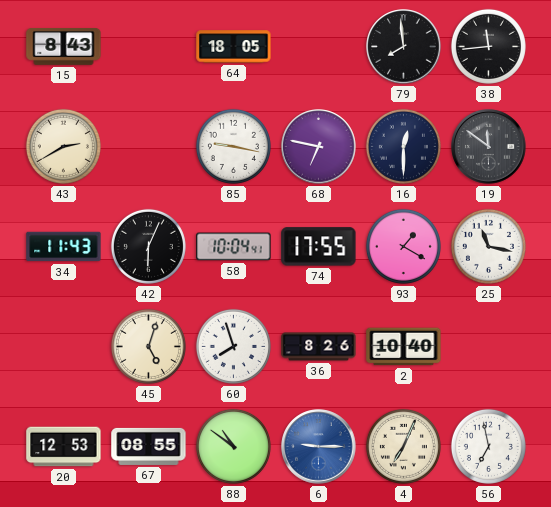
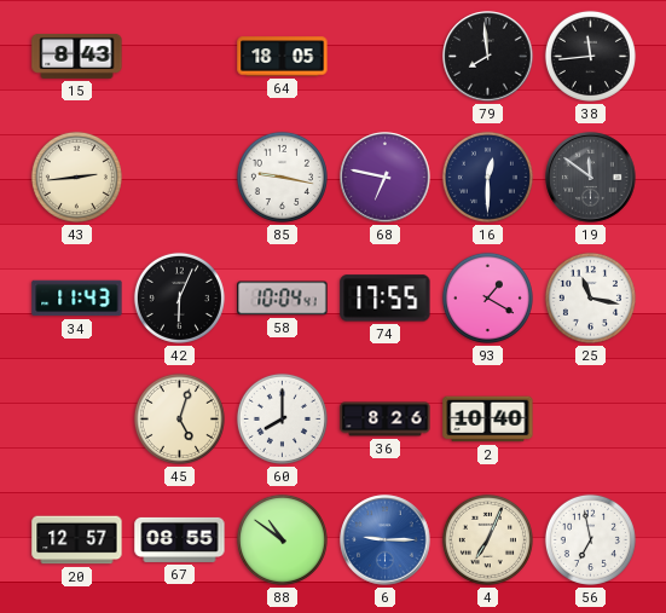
43: 2:40 -> 2:44
60: 7:57 -> 8:00
20: 12:53 -> 12:57
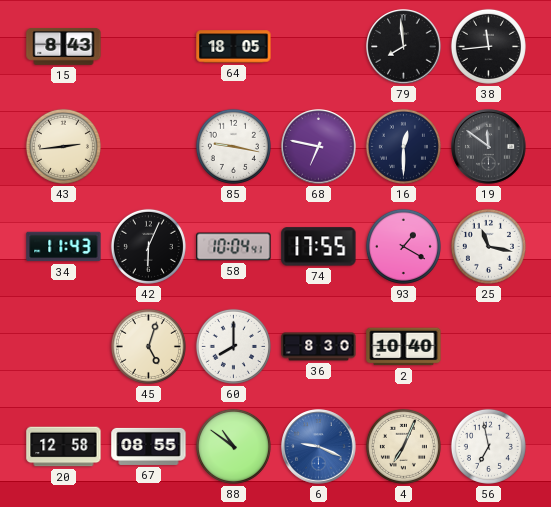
36: 8:26 -> 8:30
20: 12:57 -> 12:58
6: 9:15 -> 9:19
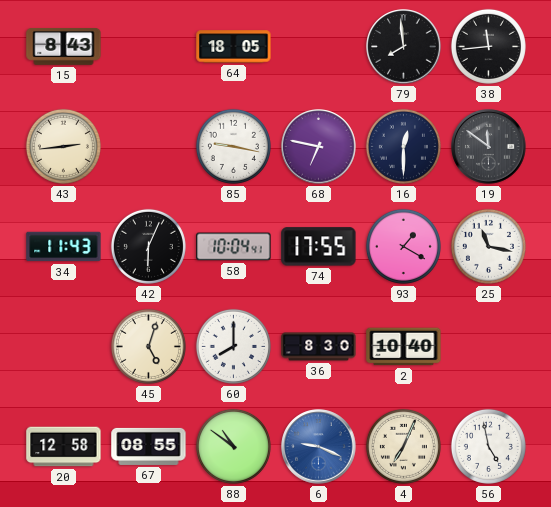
56: 6:58 -> 4:58
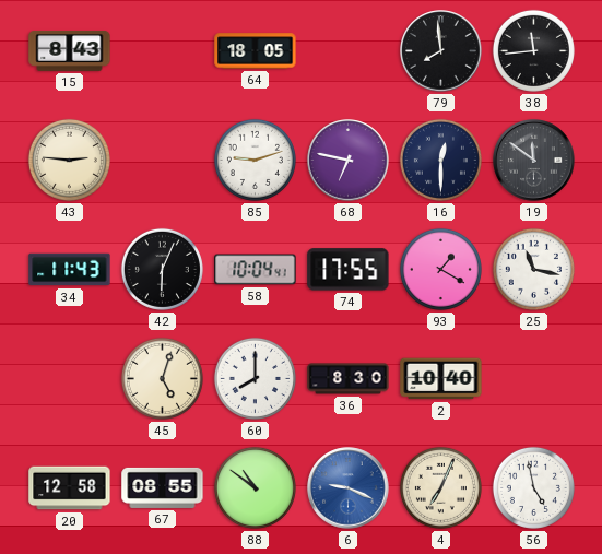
43: 2:44 -> 2:46
85: 9:17 -> 9:12
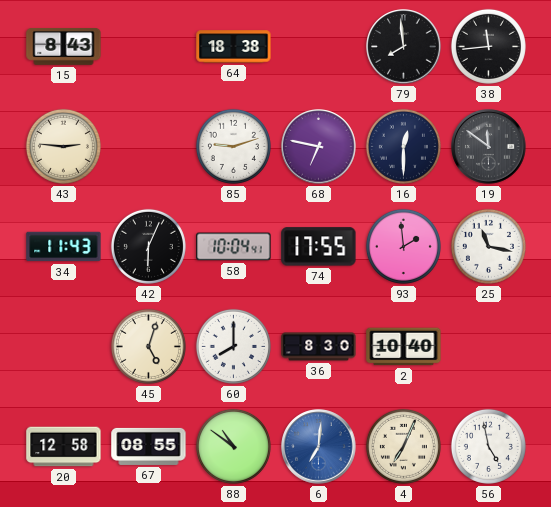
64: 18:05 -> 18:38
93: 1:20 -> 1:59
6: 9:19 -> 7:01
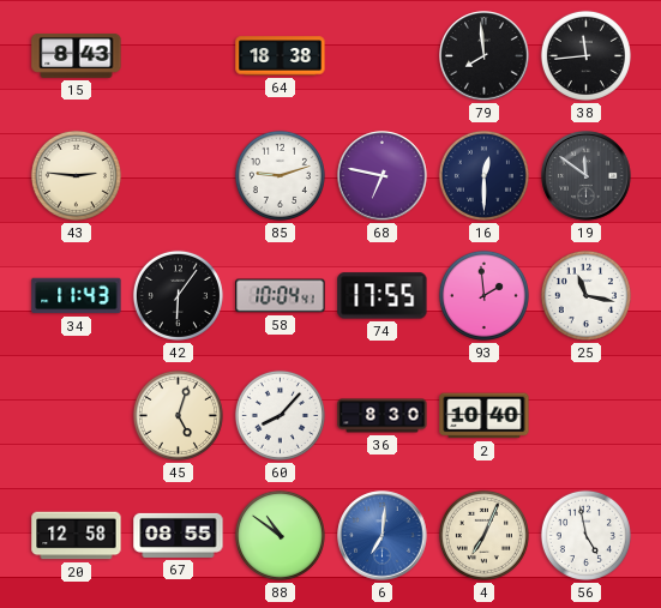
42: 6:04 -> 6:06
60: 8:00 -> 8:07
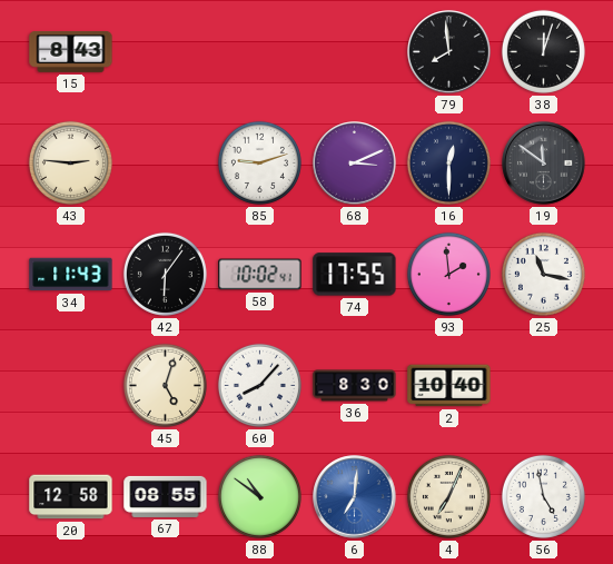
64: 18:38 -> none
38: 11:44 -> 12:03
68: 6:47 -> 3:11
58: 10:04 -> 10:02
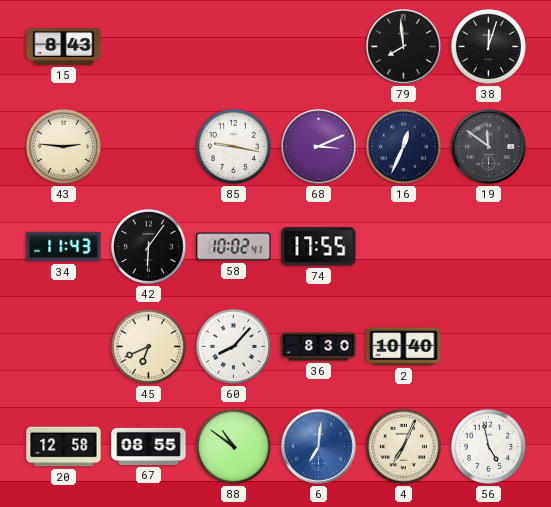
85: 9:12 -> 9:17
16: 12:30 -> 12:34
93: 1:59 -> none
25: 11:17 -> none
45: 5:03 -> 6:41
